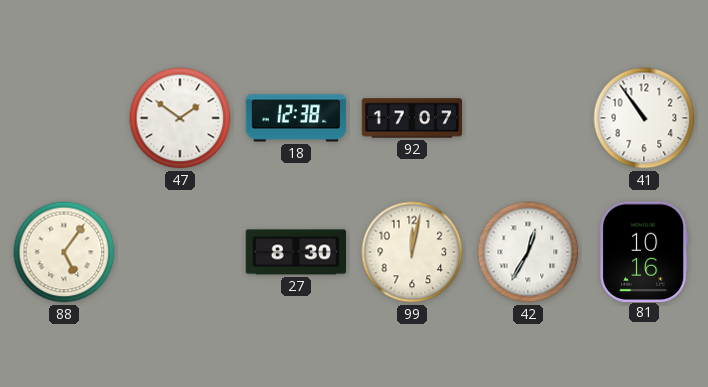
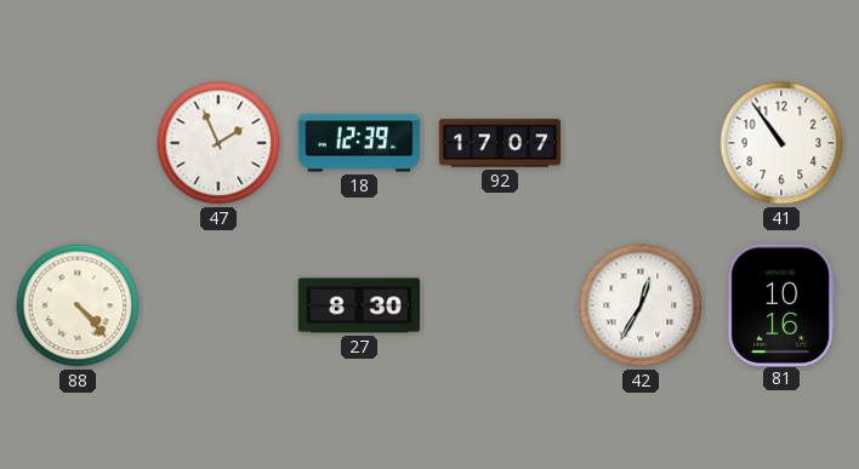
47: 1:51 -> 1:56
18: 12:38 -> 12:39
88: 5:06 -> 4:23
99: 12:02 -> none
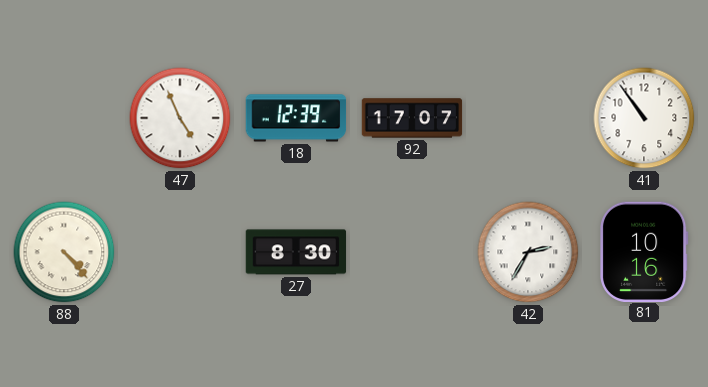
47: 1:56 -> 4:56
42: 12:35 -> 2:35
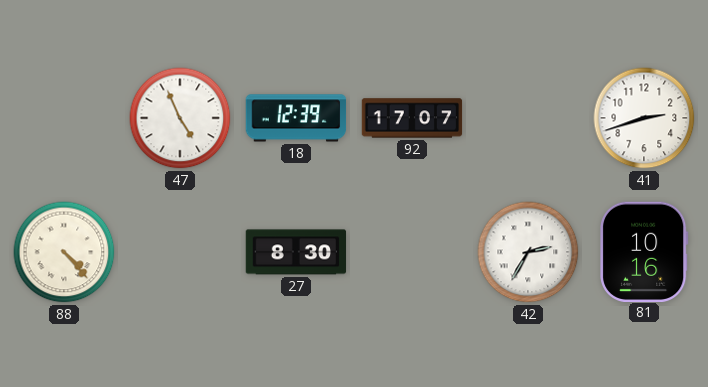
41: 10:54 -> 2:42
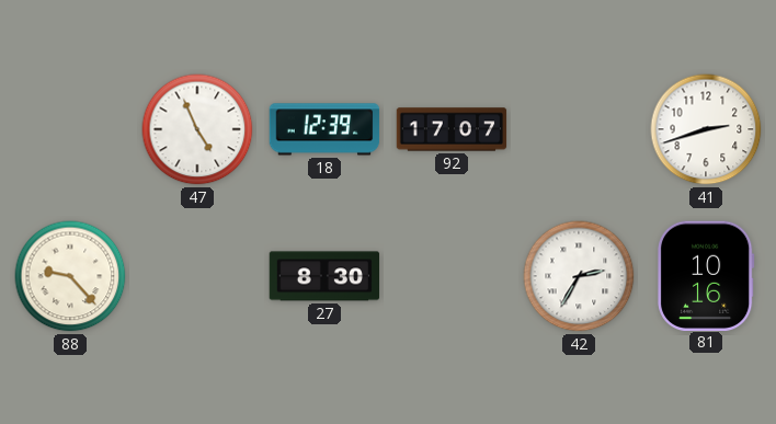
88: 4:23 -> 9:23
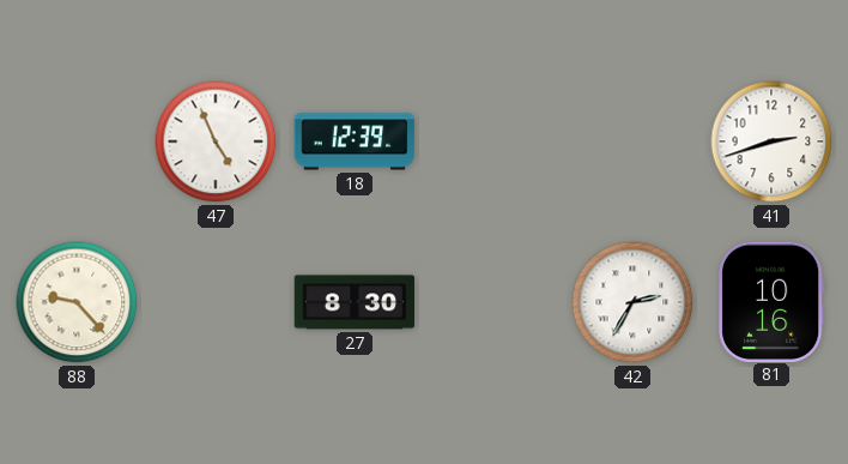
92: 17:07 -> none
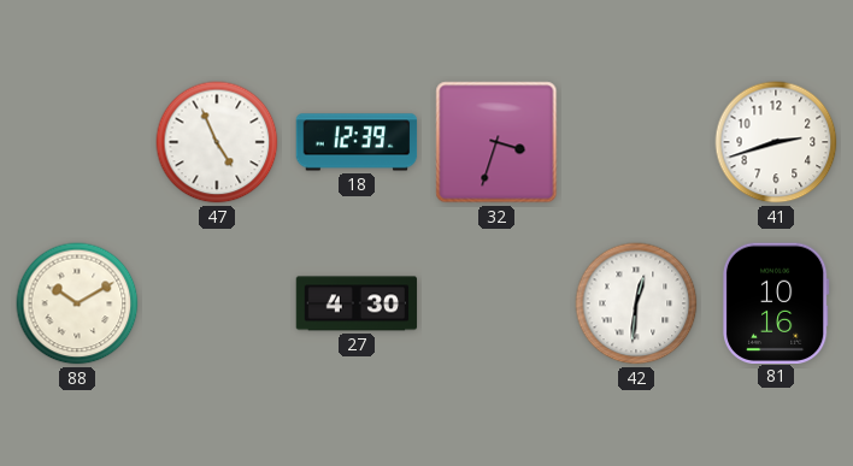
32: none -> 3:33
88: 9:23 -> 10:10
27: 8:30 -> 4:30
42: 2:35 -> 12:31
